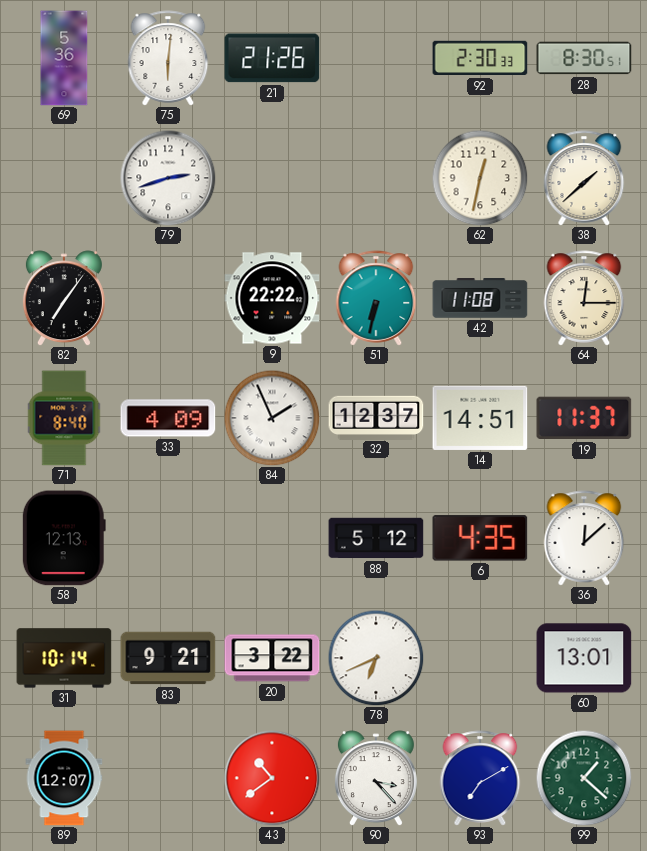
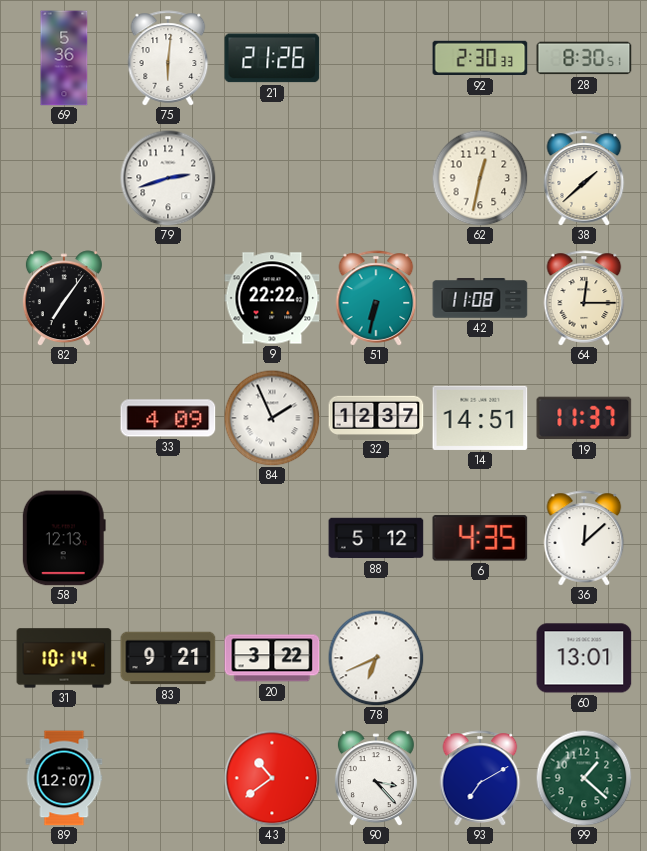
71: 8:40 -> none
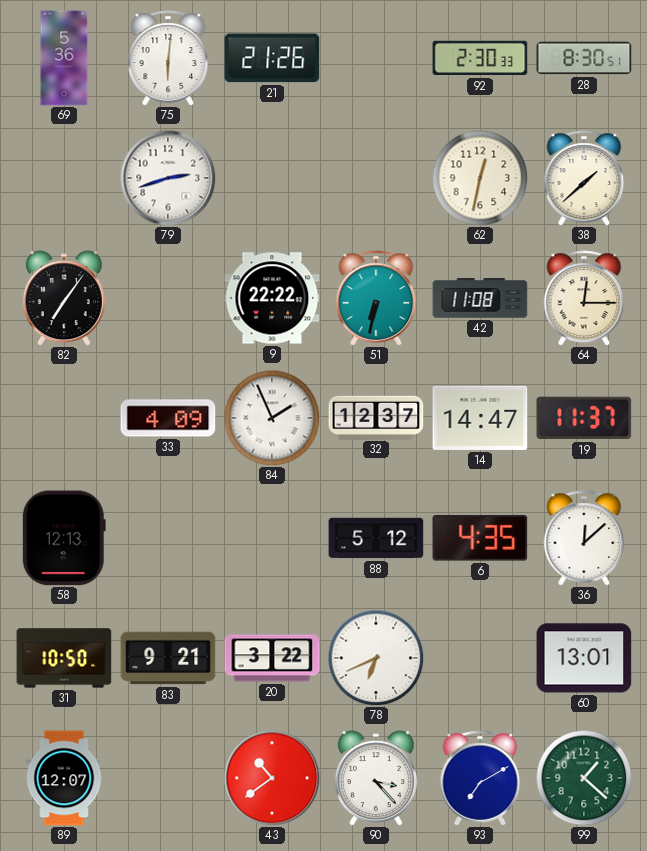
14: 14:51 -> 14:47
31: 10:14 -> 10:50
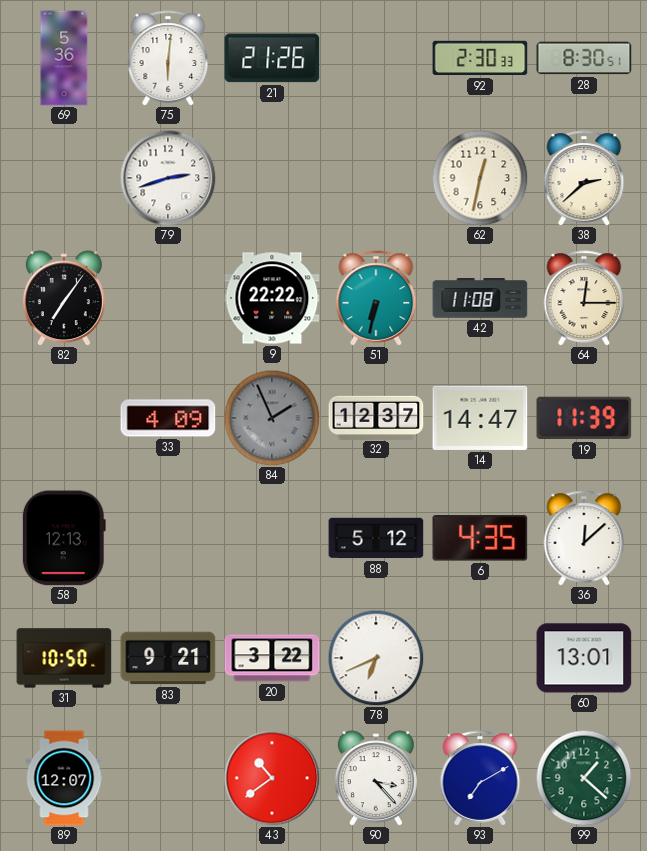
38: 1:38 -> 2:38
84 dial: white -> grey
19: 11:37 -> 11:39
